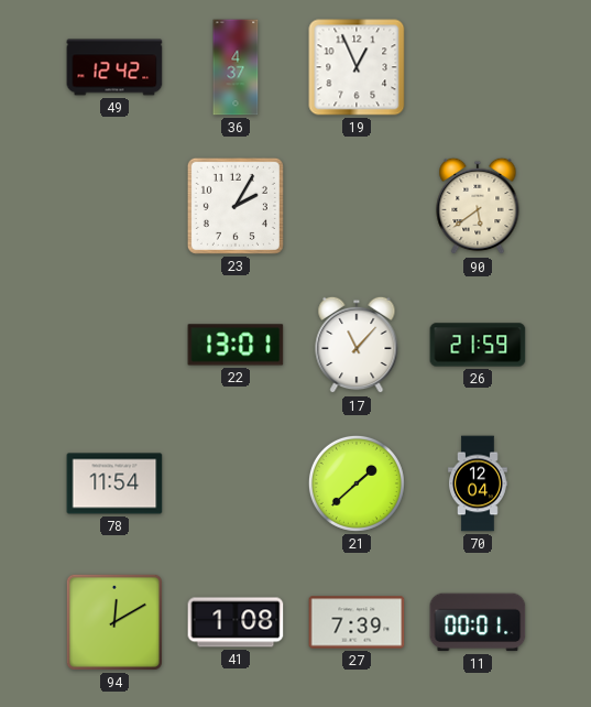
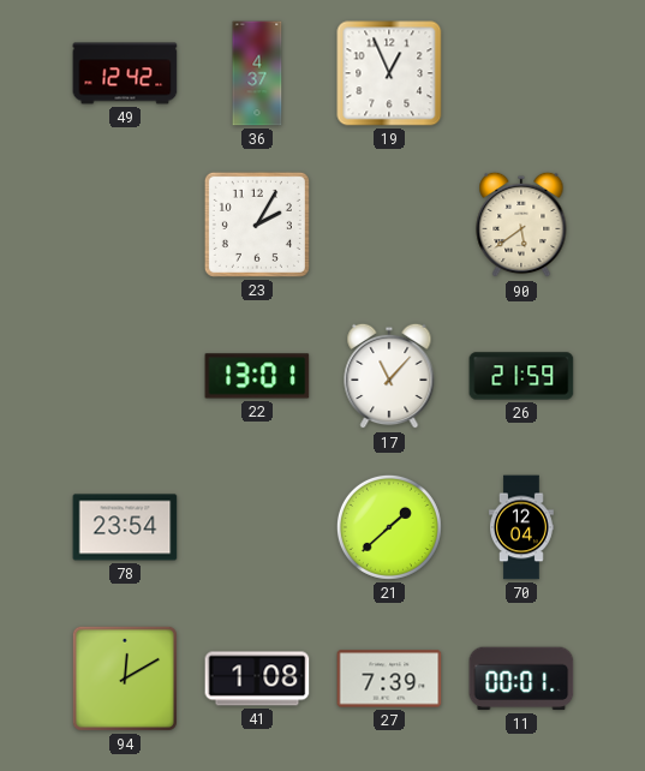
78: 11:54 -> 23:54
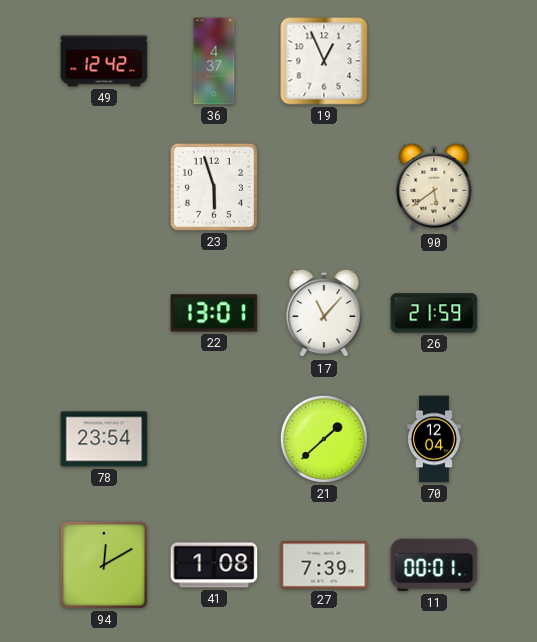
23: 2:05 -> 5:57
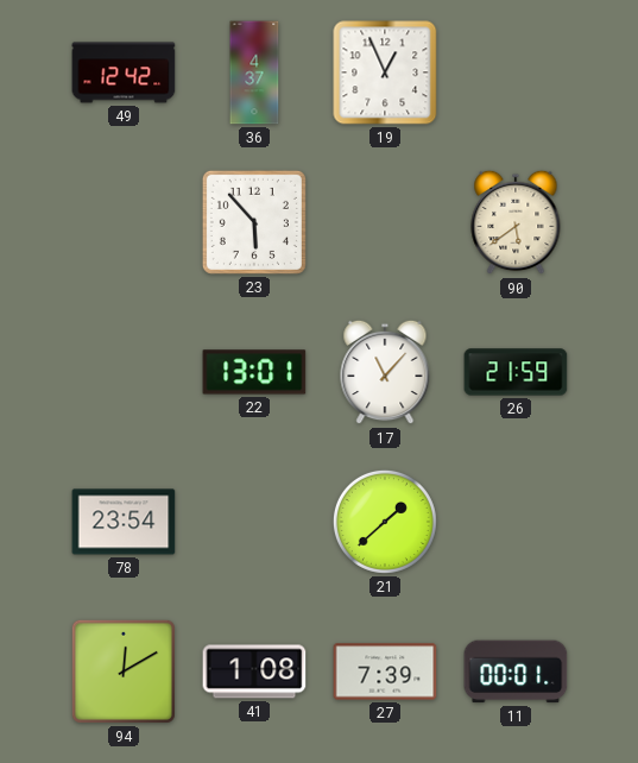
23: 5:57 -> 5:53
70: 12:04 -> none
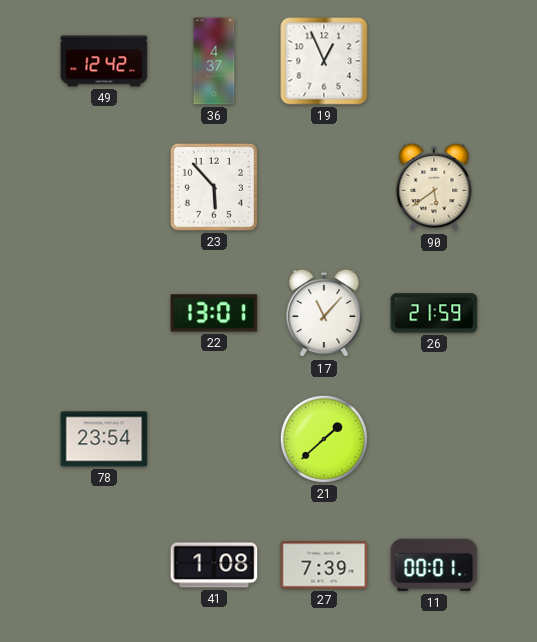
94: 12:10 -> none
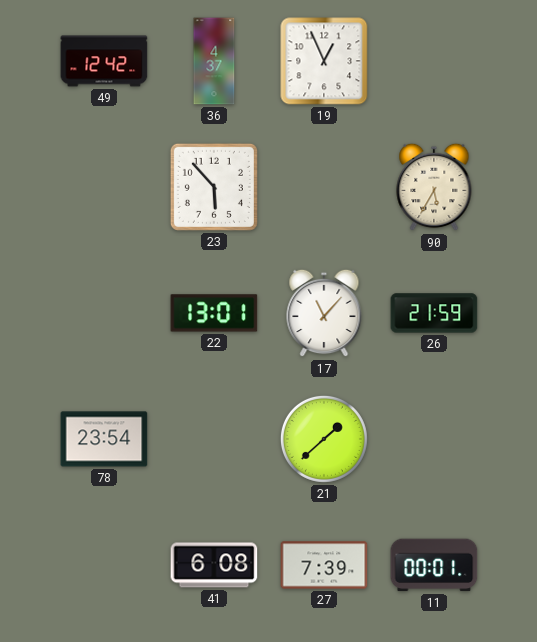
90: 5:39 -> 5:35
41: 1:08 -> 6:08
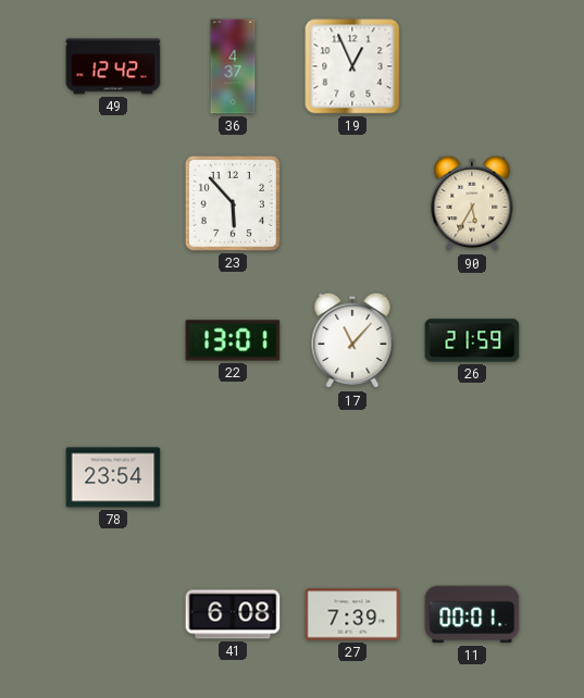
21: 1:38 -> none
